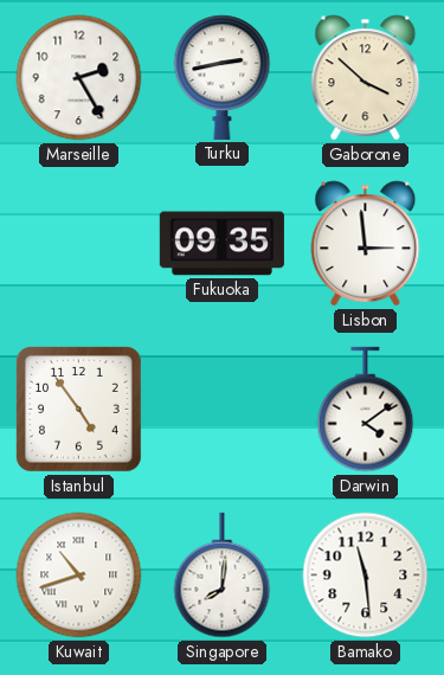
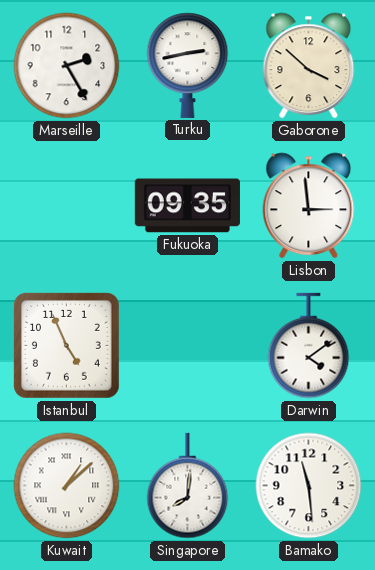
Istanbul: 4:54 -> 4:56
Kuwait: 10:42 -> 1:08
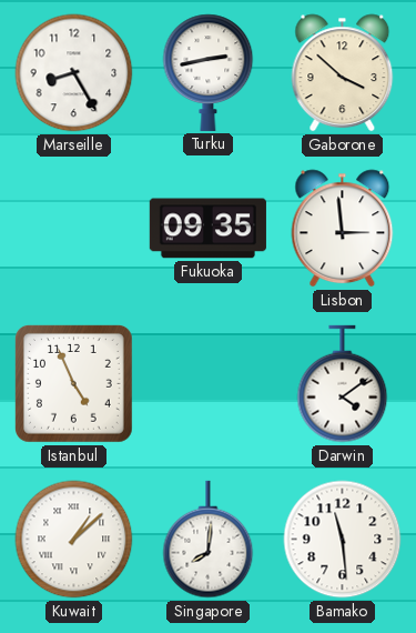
Marseille: 2:25 -> 8:25
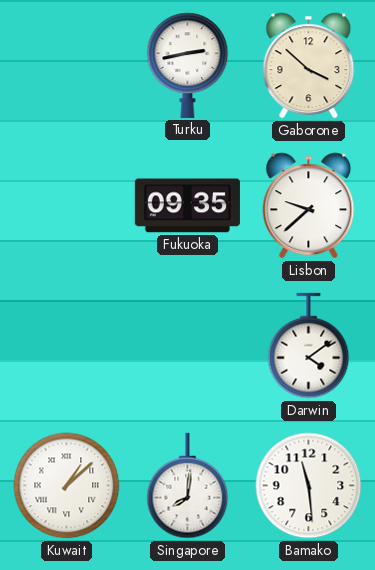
Marseille: 8:25 -> none
Lisbon: 2:59 -> 9:38
Istanbul: 4:56 -> none
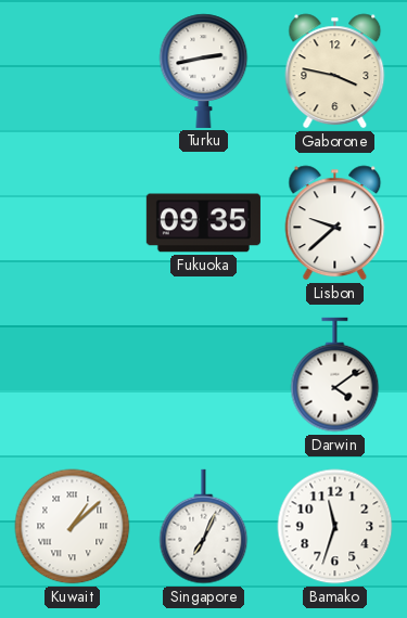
Gaborone: 3:52 -> 3:47
Singapore: 8:01 -> 7:04
Bamako: 11:29 -> 11:33
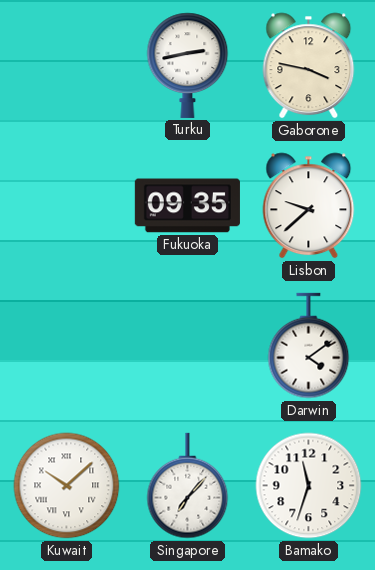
Kuwait: 1:08 -> 10:08
Singapore: 7:04 -> 7:07
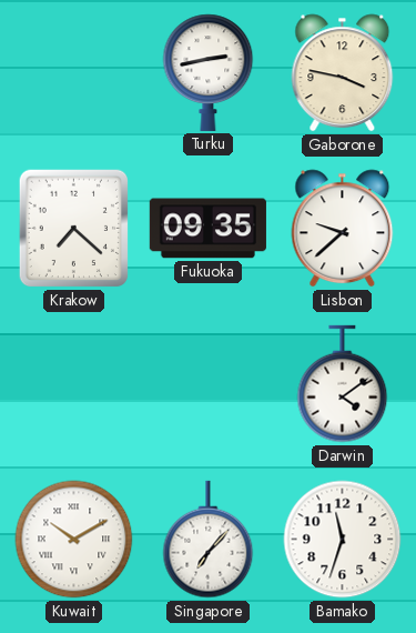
Krakow: none -> 7:22
Kuwait: 10:08 -> 10:10
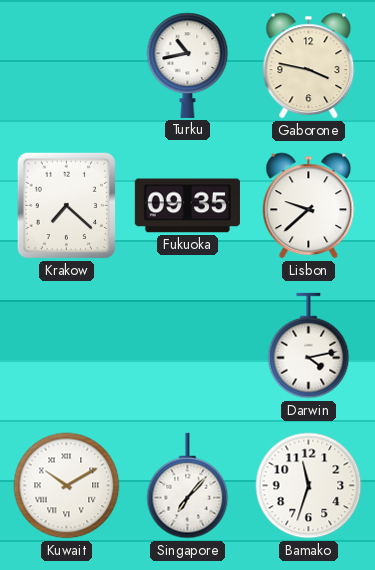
Turku: 2:43 -> 10:43
Darwin: 4:09 -> 4:13
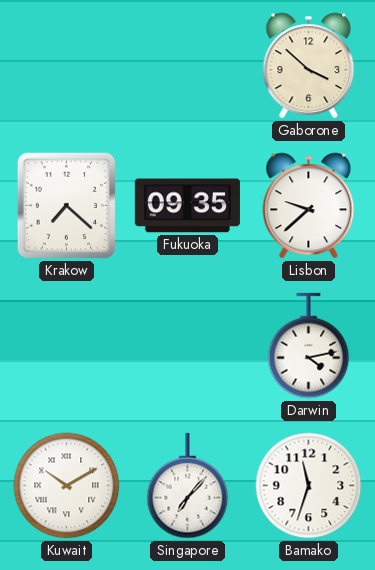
Turku: 10:43 -> none
Gaborone: 3:47 -> 3:52
